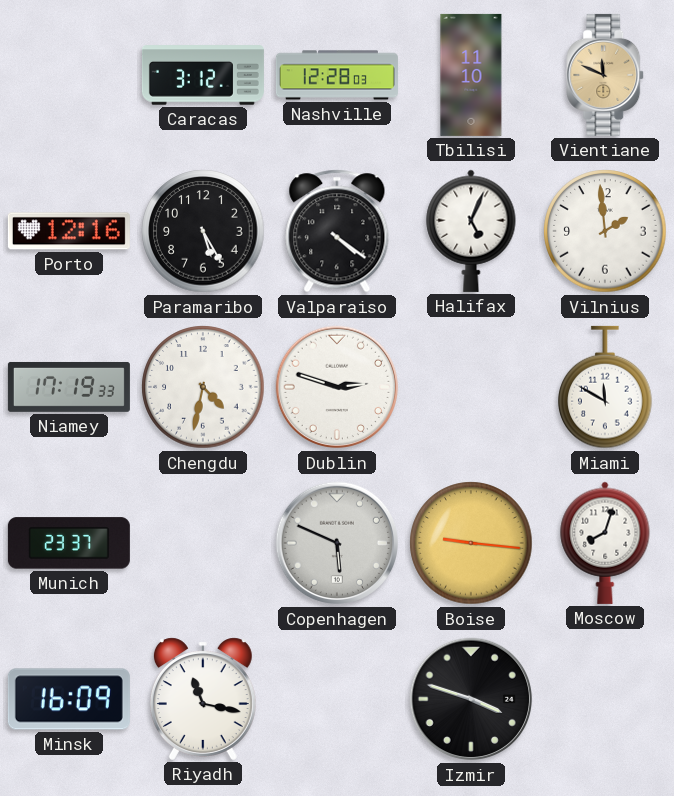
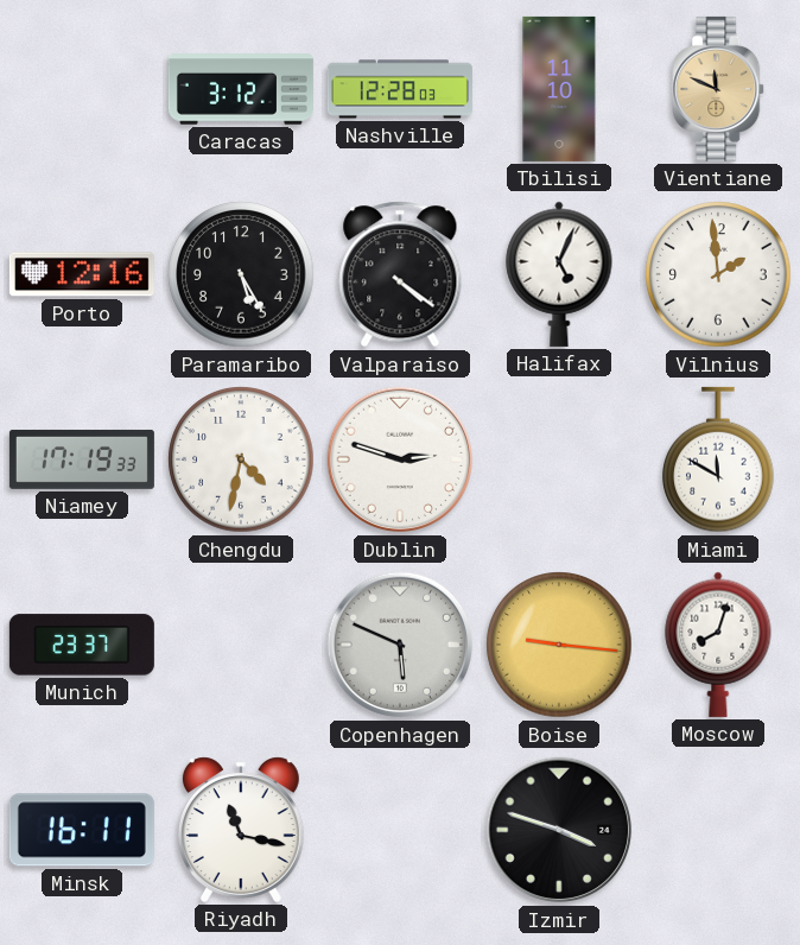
Minsk: 16:09 -> 16:11
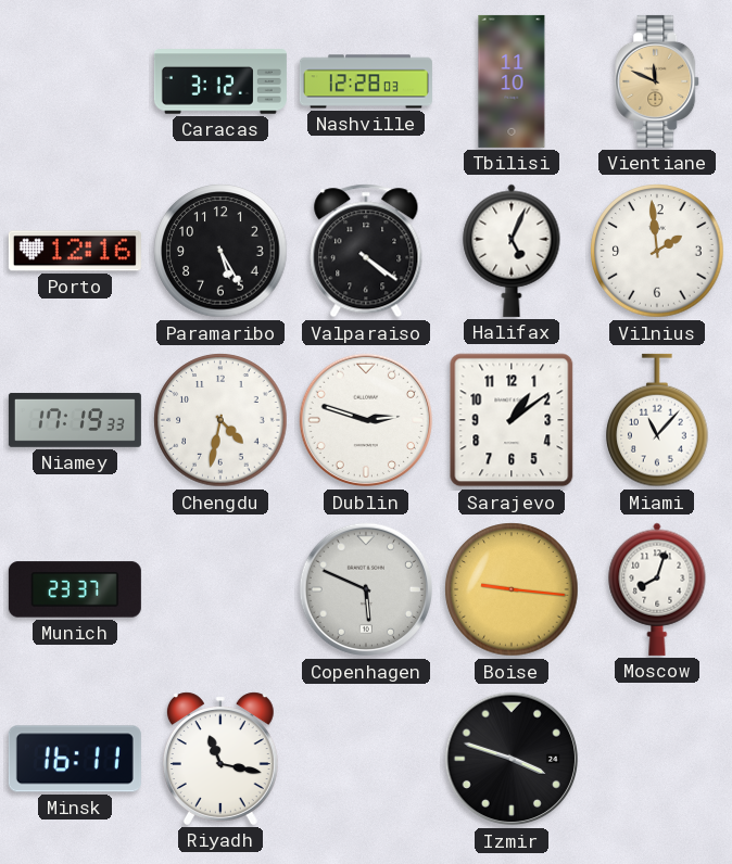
Sarajevo: none -> 1:09
Miami: 11:50 -> 11:07
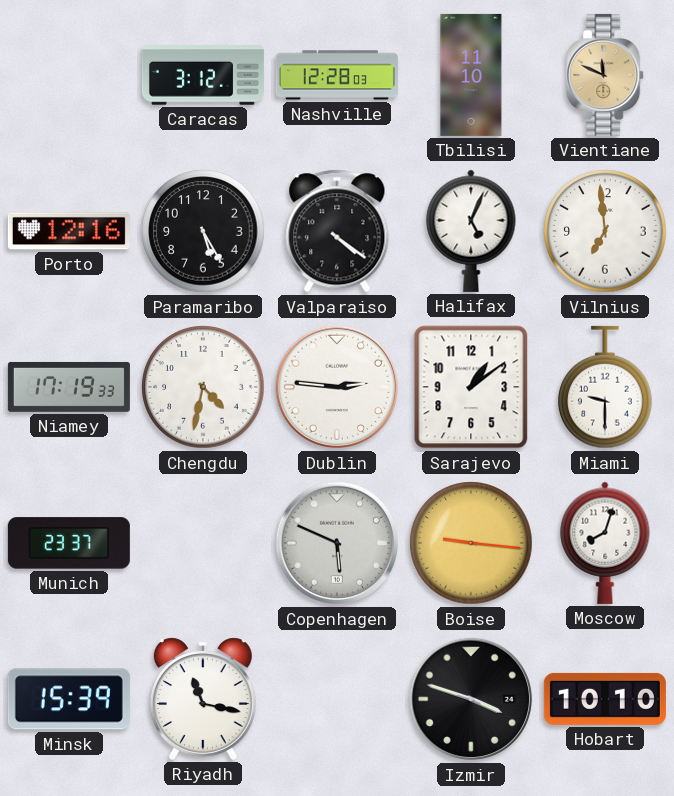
Vilnius: 1:59 -> 6:59
Dublin: 2:48 -> 2:46
Miami: 11:07 -> 9:30
Minsk: 16:11 -> 15:39
Hobart: none -> 10:10
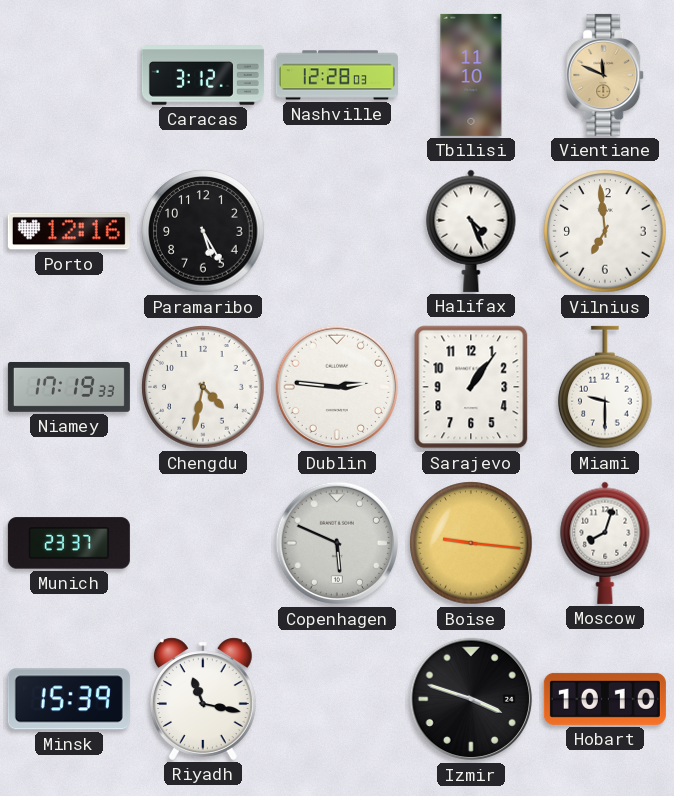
Valparaiso: 4:21 -> none
Halifax: 5:04 -> 4:26
Sarajevo: 1:09 -> 1:06
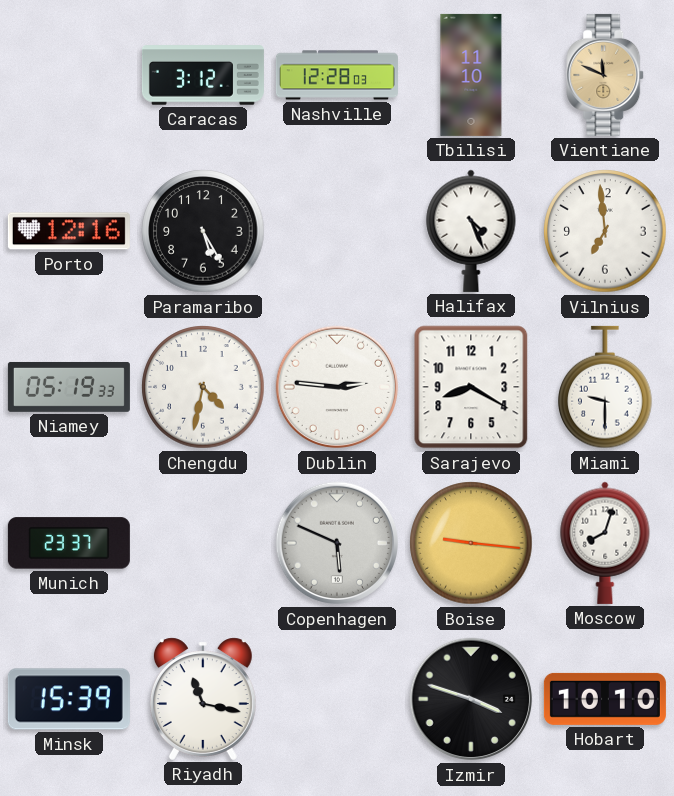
Niamey: 17:19 -> 05:19
Sarajevo: 1:06 -> 8:20
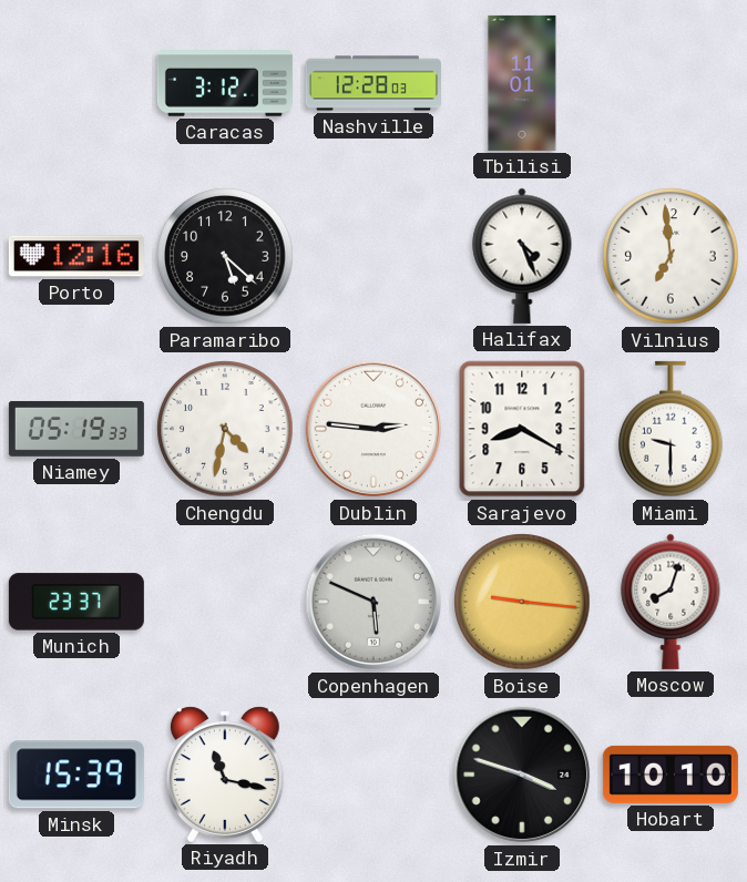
Tbilisi: 11:10 -> 11:01
Vientiane: 11:49 -> none
Paramaribo: 5:25 -> 5:22
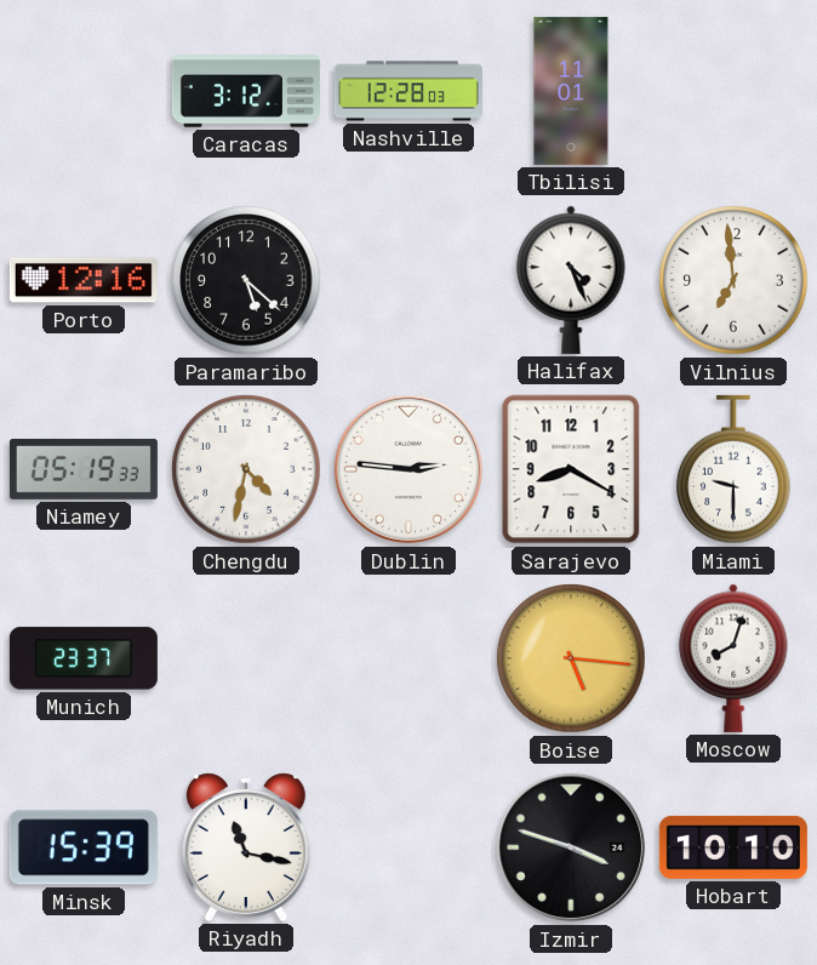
Copenhagen: 5:49 -> none
Boise: 9:16 -> 5:16
